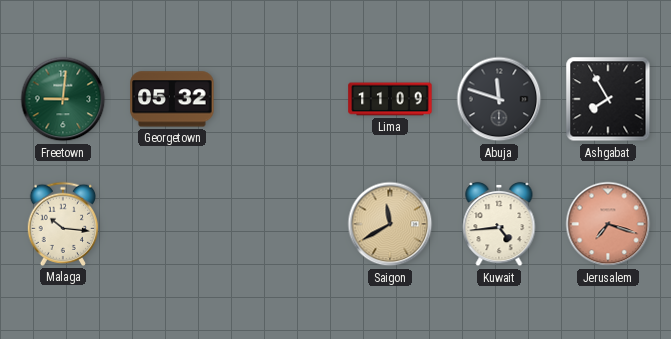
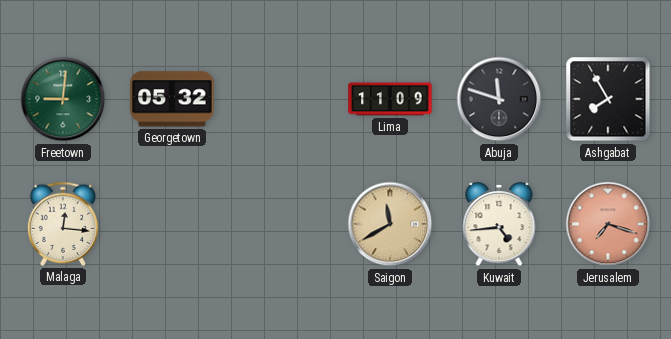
Malaga: 10:16 -> 12:16
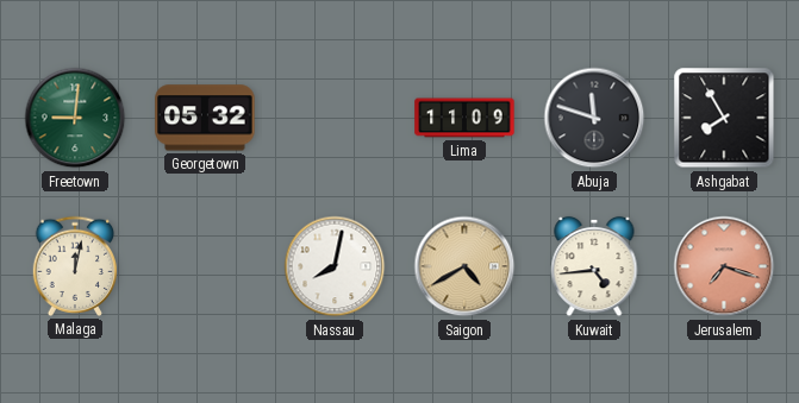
Malaga: 12:16 -> 12:02
Nassau: none -> 8:02
Saigon: 11:40 -> 4:40
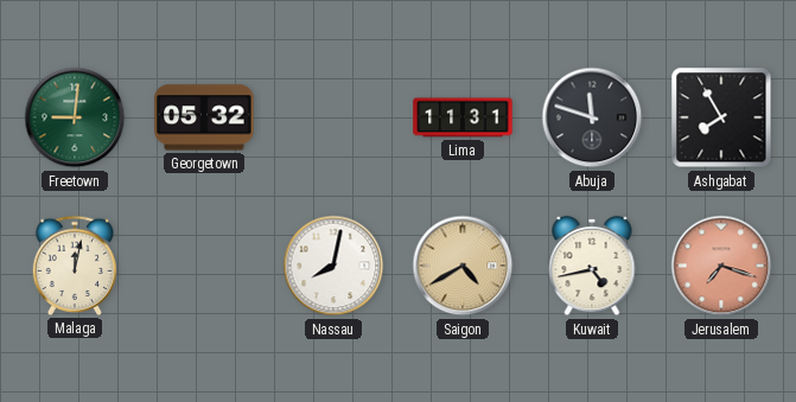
Lima: 11:09 -> 11:31
Kuwait: 4:44 -> 4:43
